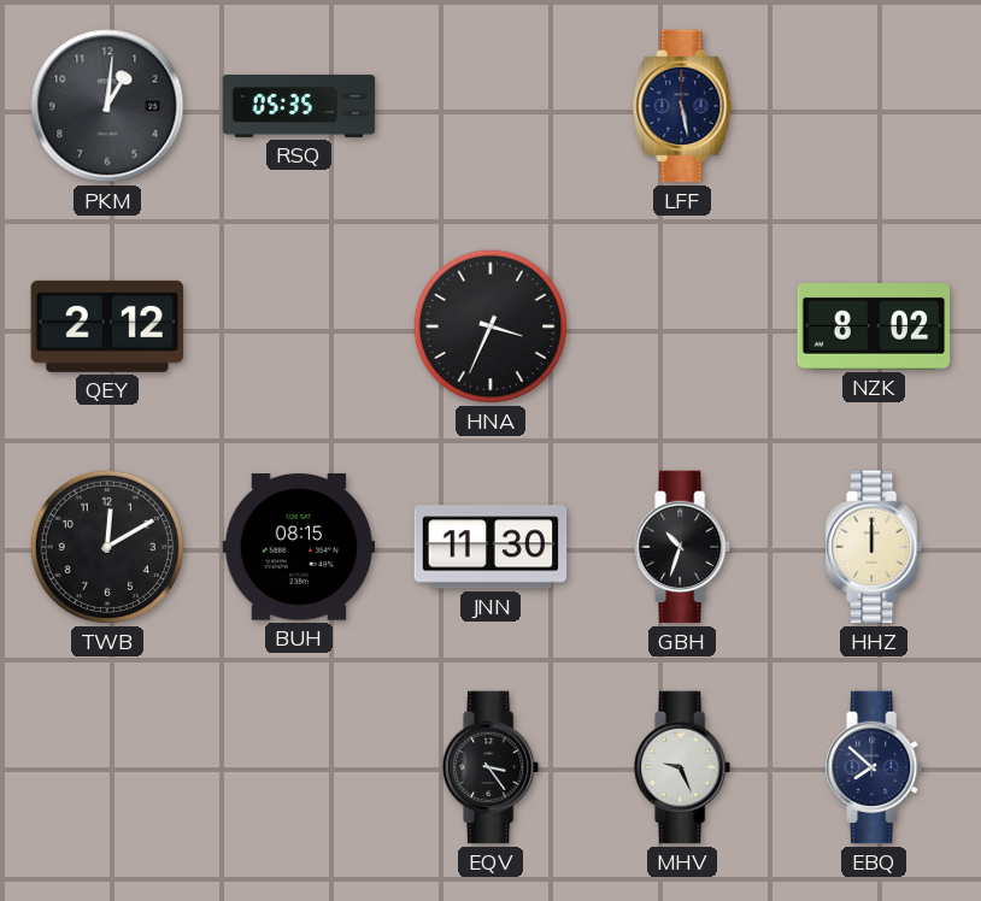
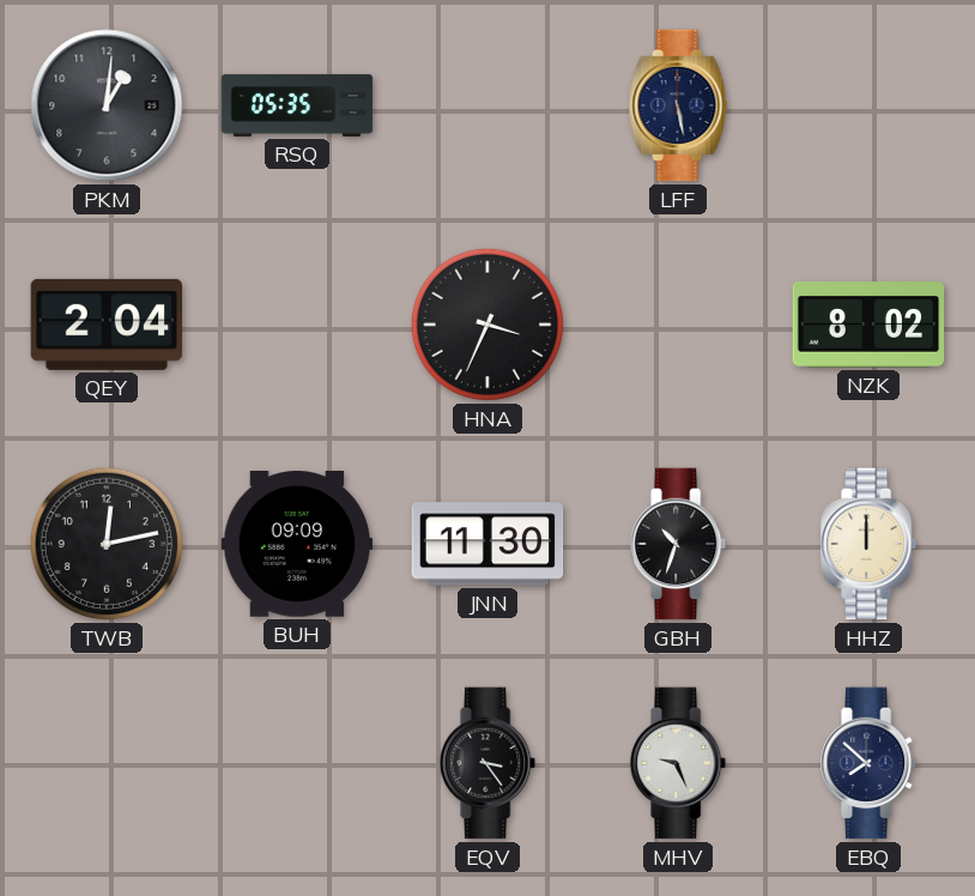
QEY: 2:12 -> 2:04
TWB: 12:10 -> 12:13
BUH: 08:15 -> 09:09
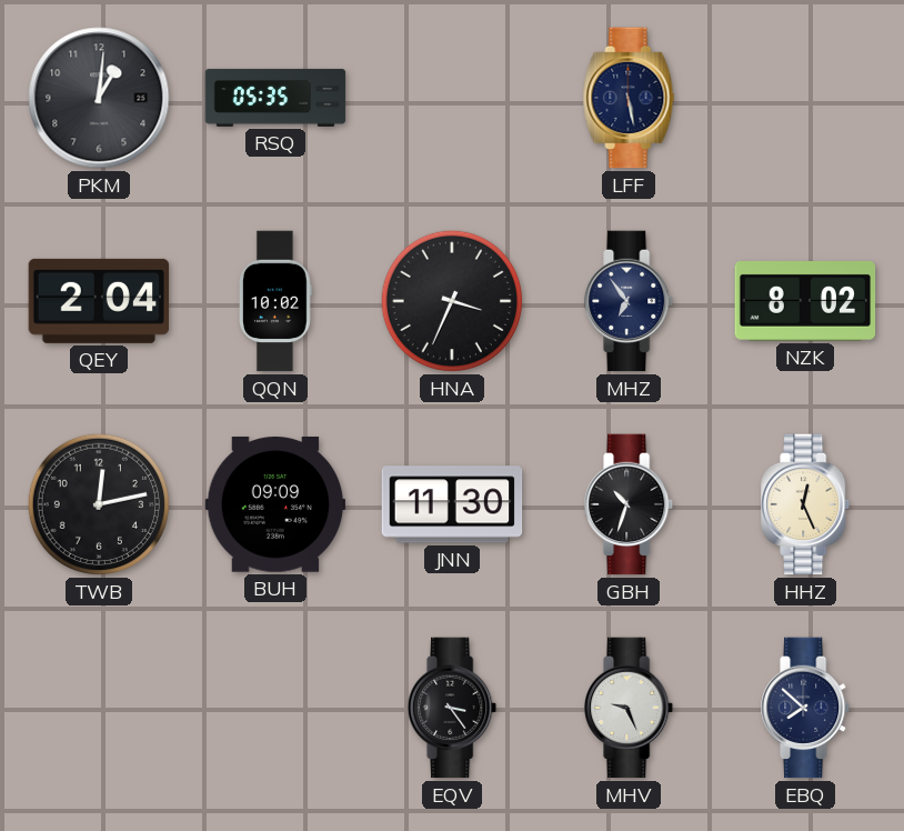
QQN: none -> 10:02
MHZ: none -> 6:54
HHZ: 12:00 -> 12:26
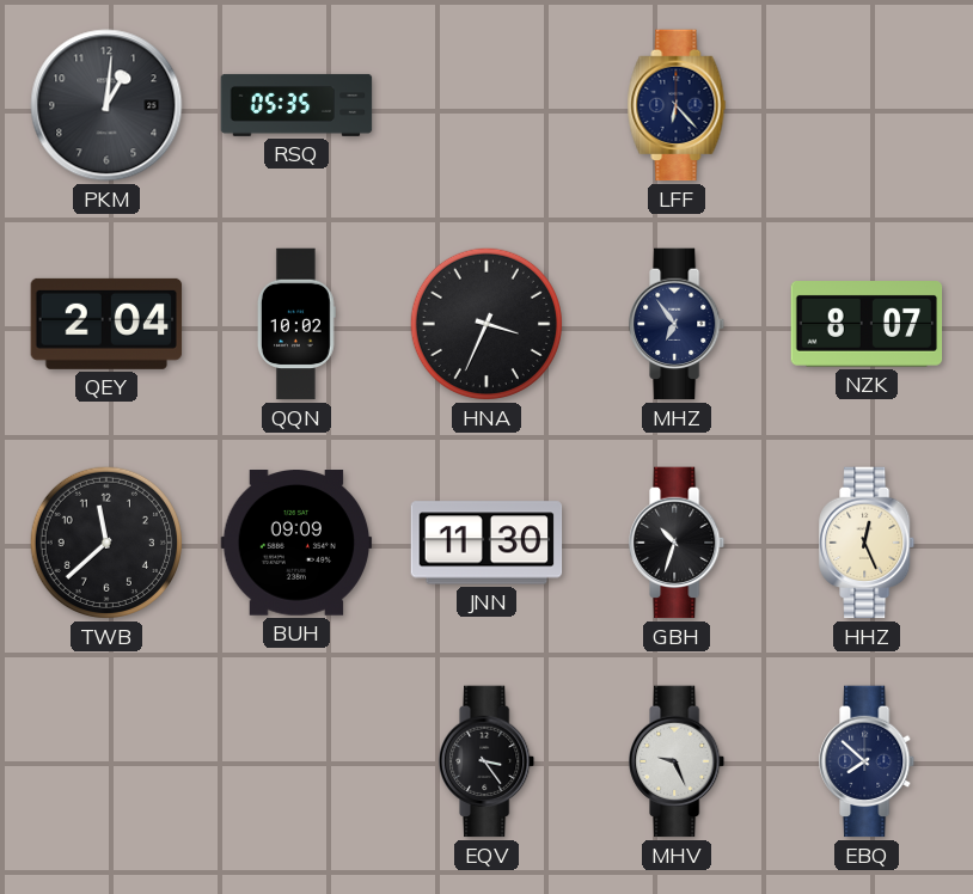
LFF: 5:28 -> 6:23
NZK: 8:02 -> 8:07
TWB: 12:13 -> 11:38
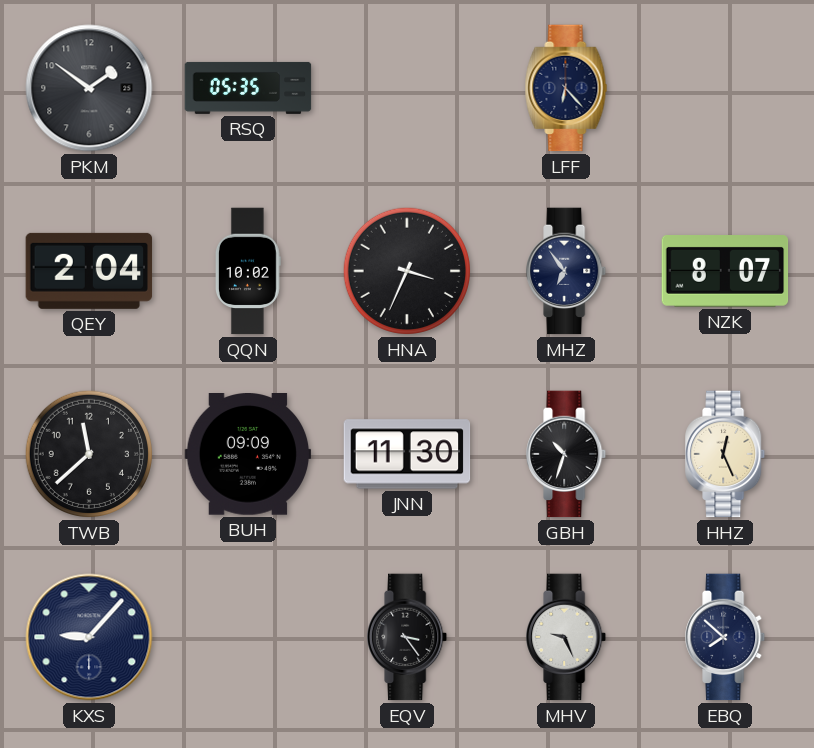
PKM: 1:01 -> 1:51
KXS: none -> 9:07
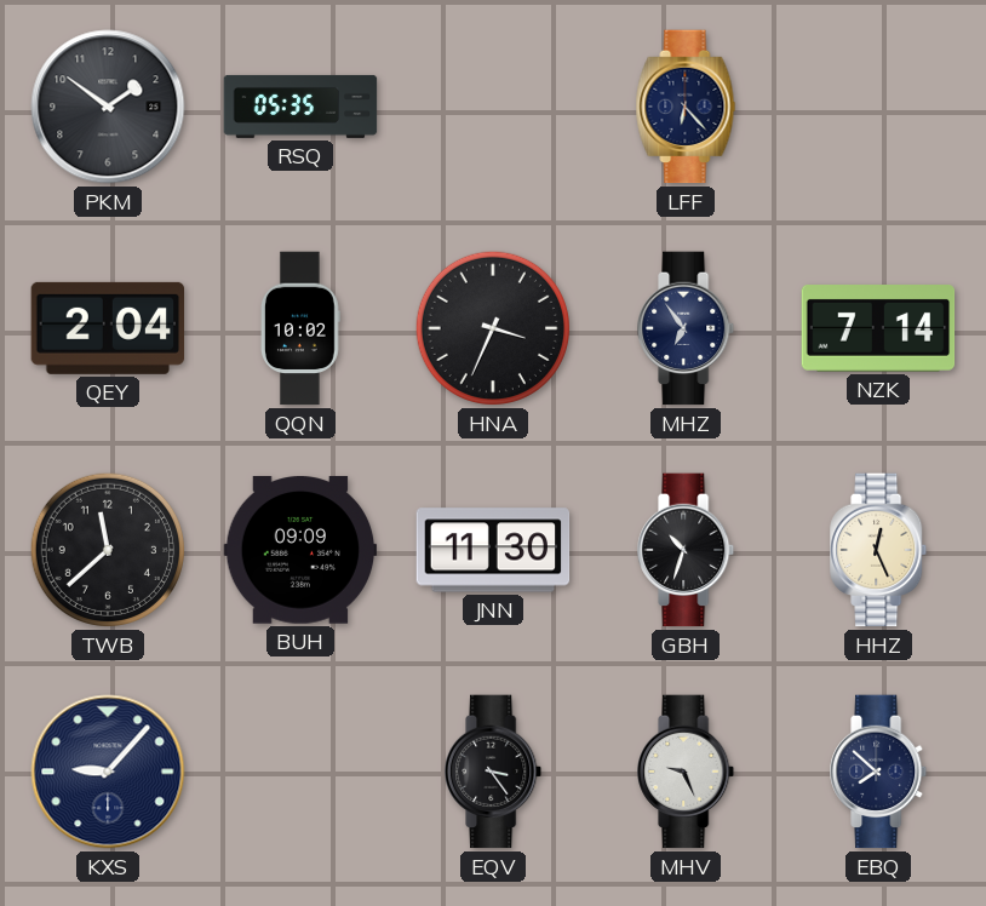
NZK: 8:07 -> 7:14
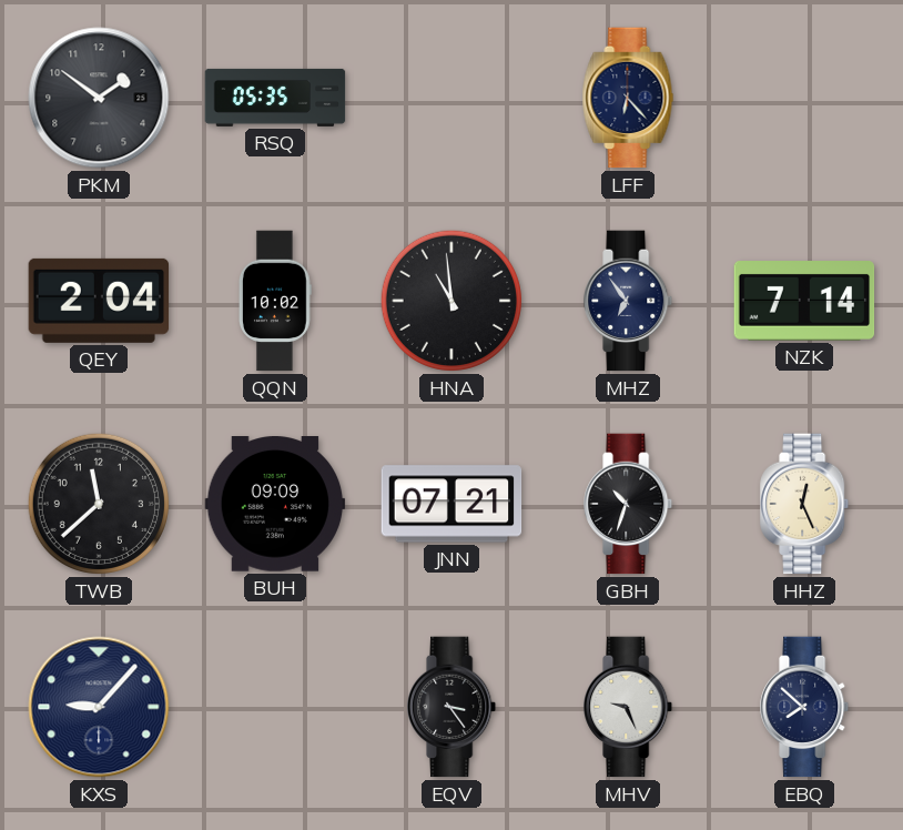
HNA: 3:34 -> 10:59
JNN: 11:30 -> 07:21
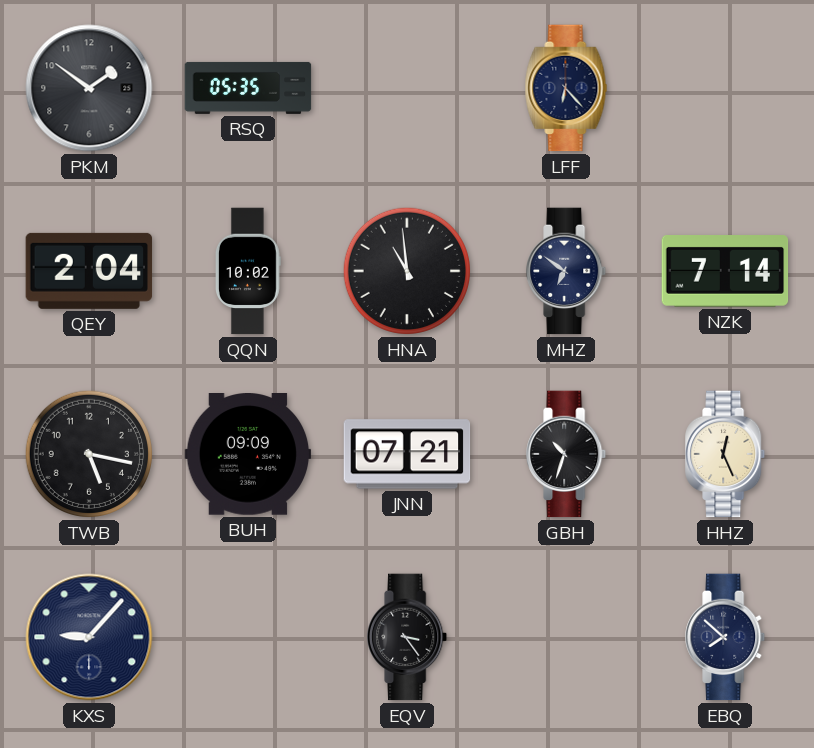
MHZ: 6:54 -> 6:51
TWB: 11:38 -> 5:17
MHV: 9:26 -> none
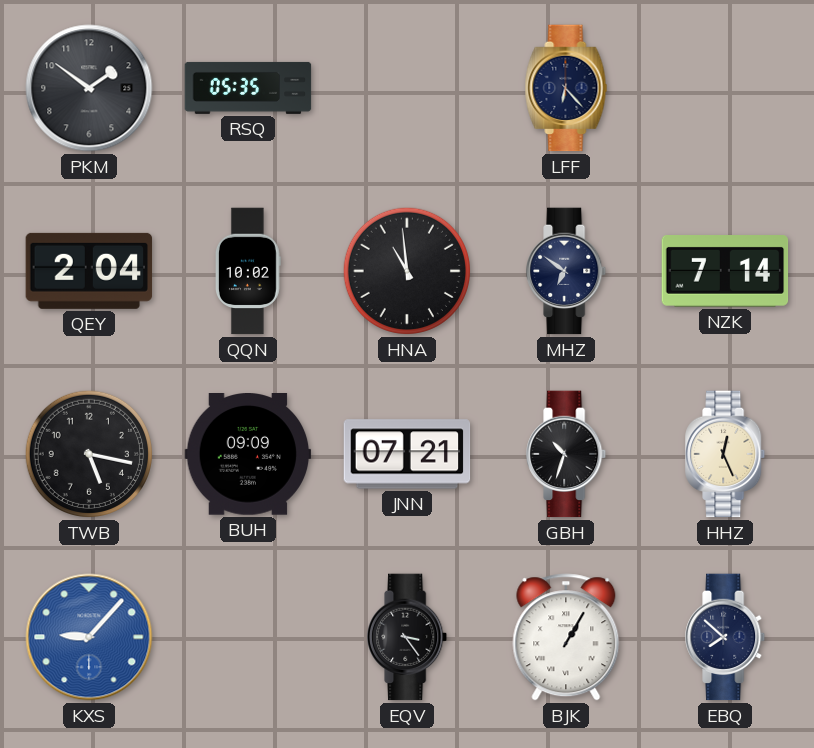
KXS dial: navy -> blue
BJK: none -> 1:05
